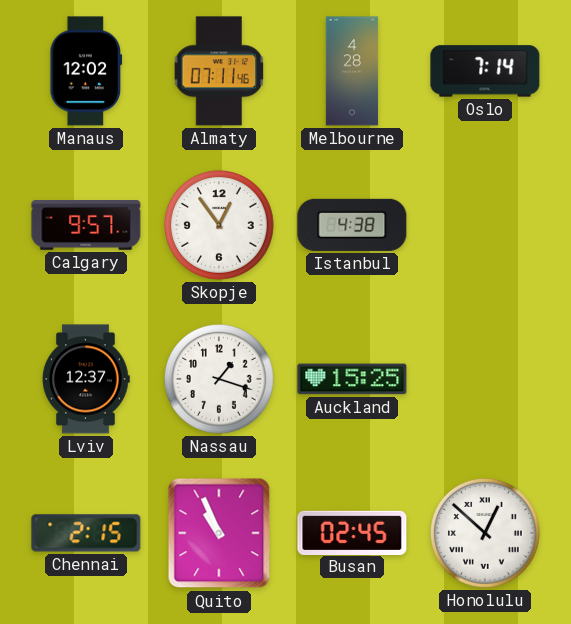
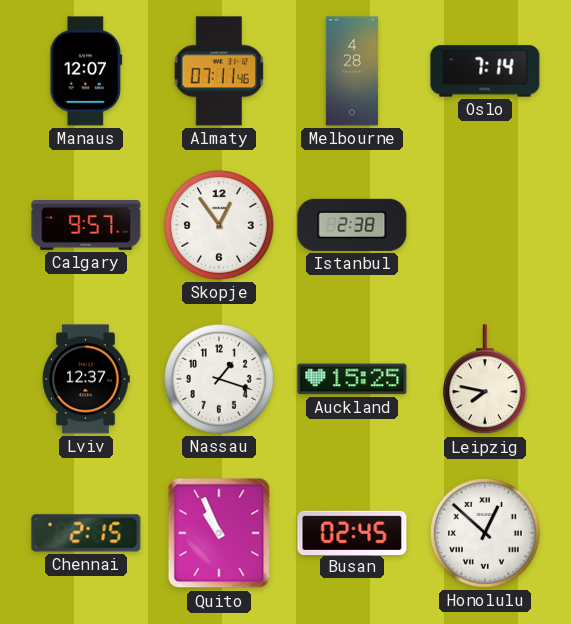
Manaus: 12:02 -> 12:07
Istanbul: 4:38 -> 2:38
Leipzig: none -> 7:47
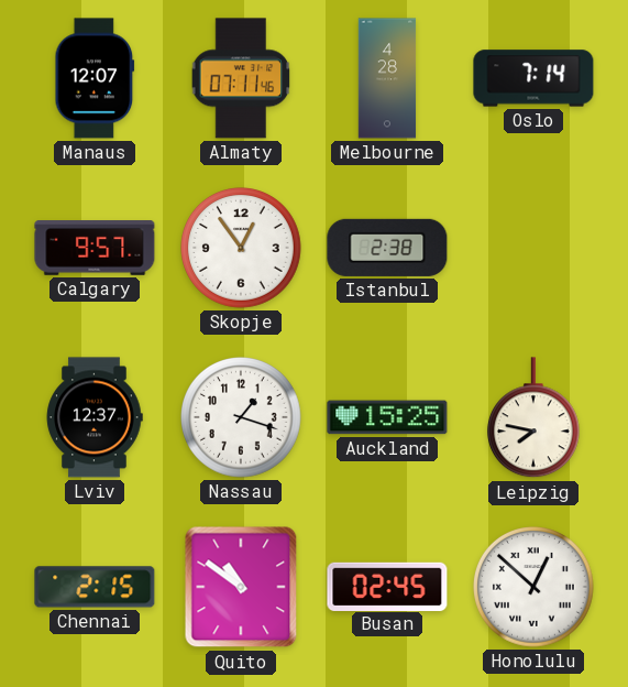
Quito: 10:56 -> 10:51
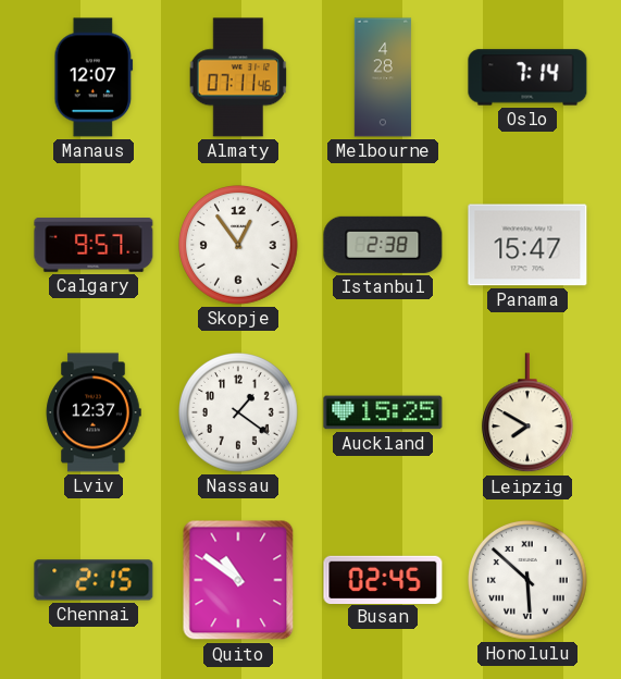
Panama: none -> 15:47
Nassau: 1:18 -> 1:21
Leipzig: 7:47 -> 7:50
Honolulu: 12:52 -> 5:52
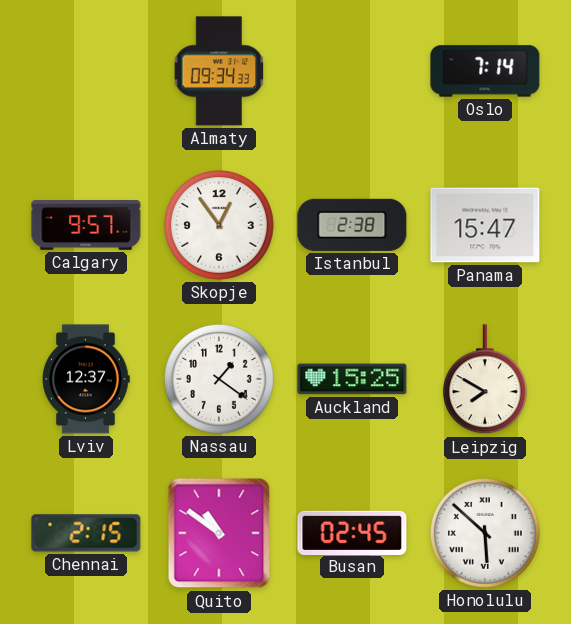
Manaus: 12:07 -> none
Almaty: 07:11 -> 09:34
Melbourne: 4:28 -> none
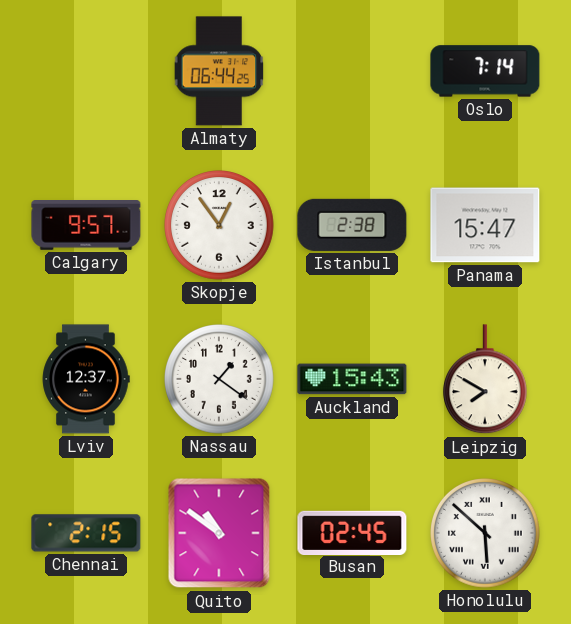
Almaty: 09:34 -> 06:44
Auckland: 15:25 -> 15:43
